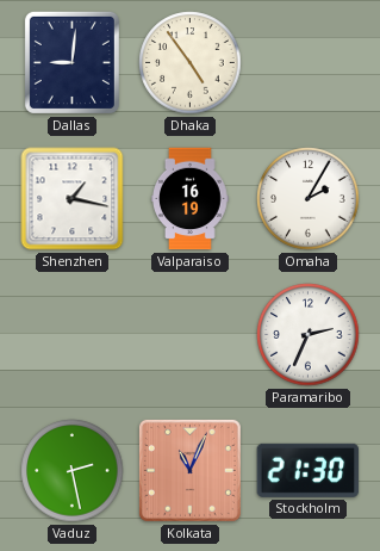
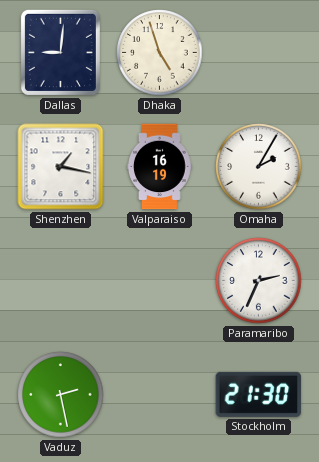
Dhaka: 4:54 -> 4:57
Kolkata: 11:04 -> none
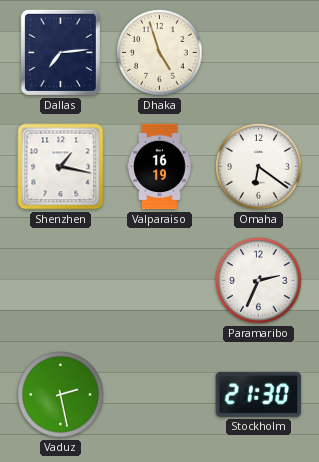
Dallas: 9:01 -> 7:14
Omaha: 2:05 -> 6:21
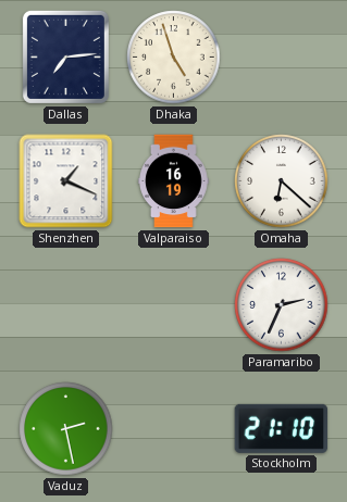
Shenzhen: 1:17 -> 1:19
Omaha: 6:21 -> 6:22
Stockholm: 21:30 -> 21:10
